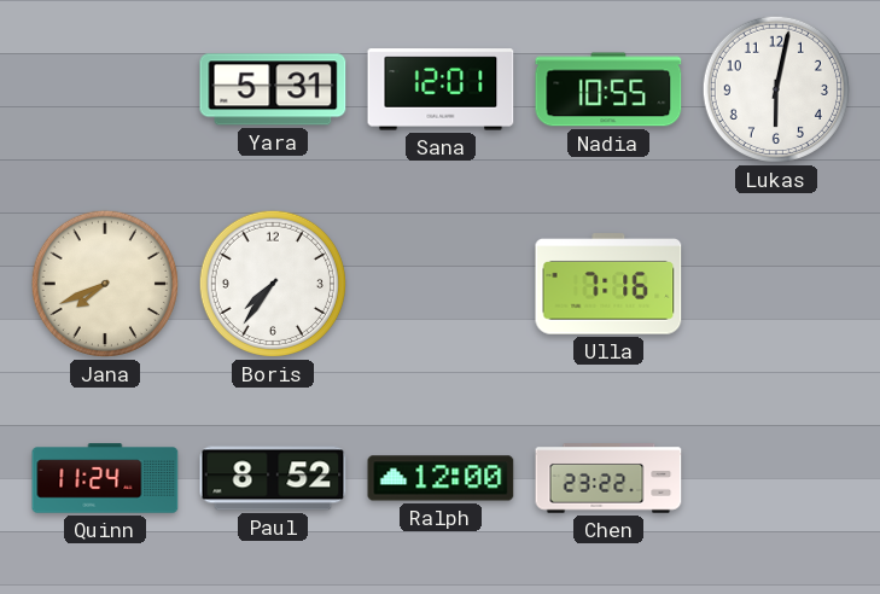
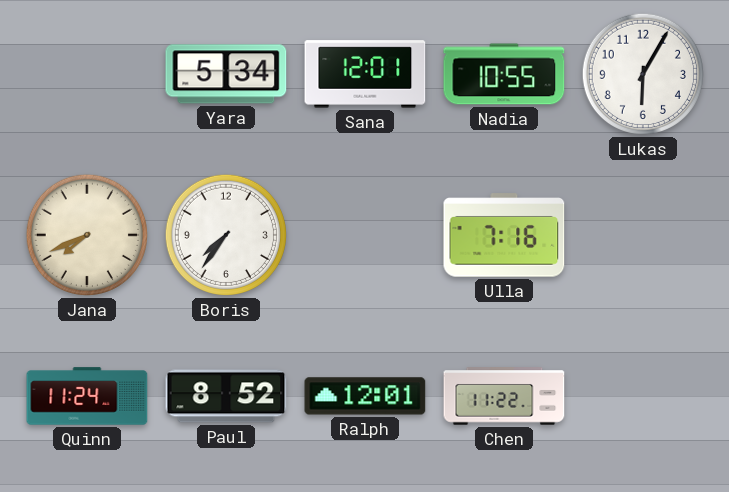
Yara: 5:31 -> 5:34
Lukas: 6:02 -> 6:05
Ralph: 12:00 -> 12:01
Chen: 23:22 -> 11:22
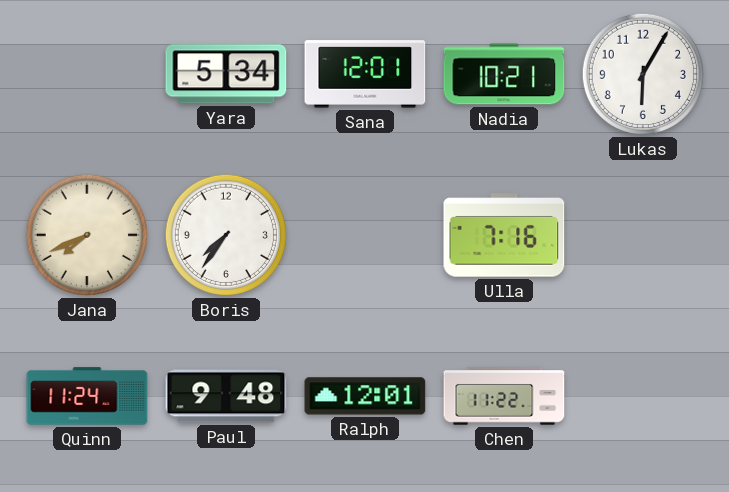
Nadia: 10:55 -> 10:21
Paul: 8:52 -> 9:48
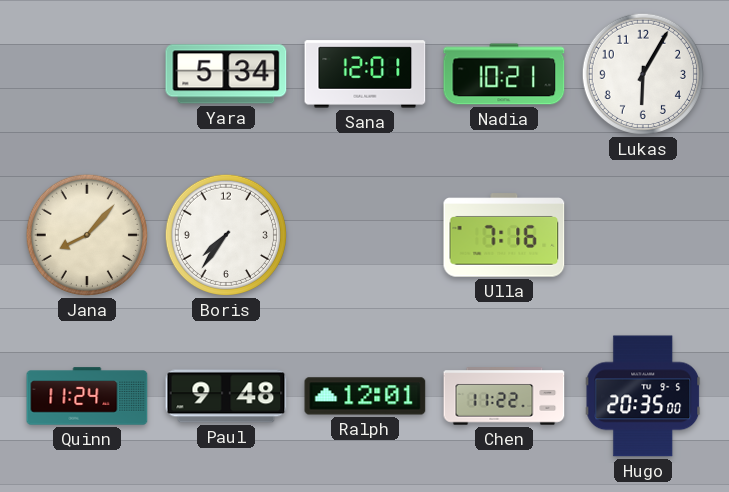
Jana: 7:41 -> 8:07
Hugo: none -> 20:35
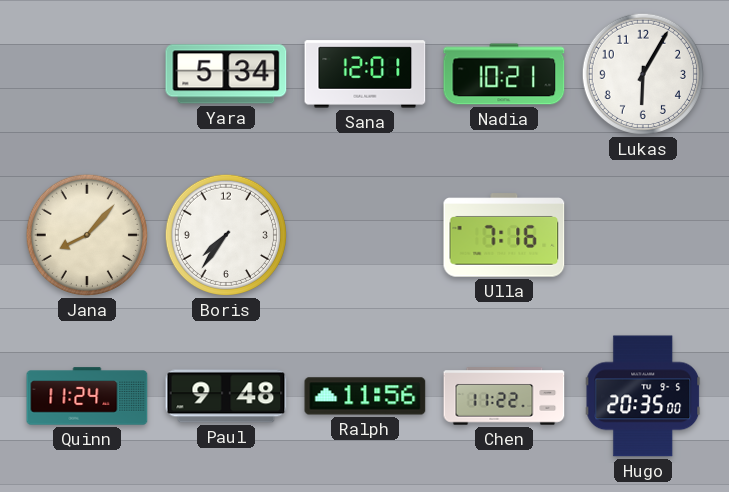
Ralph: 12:01 -> 11:56
